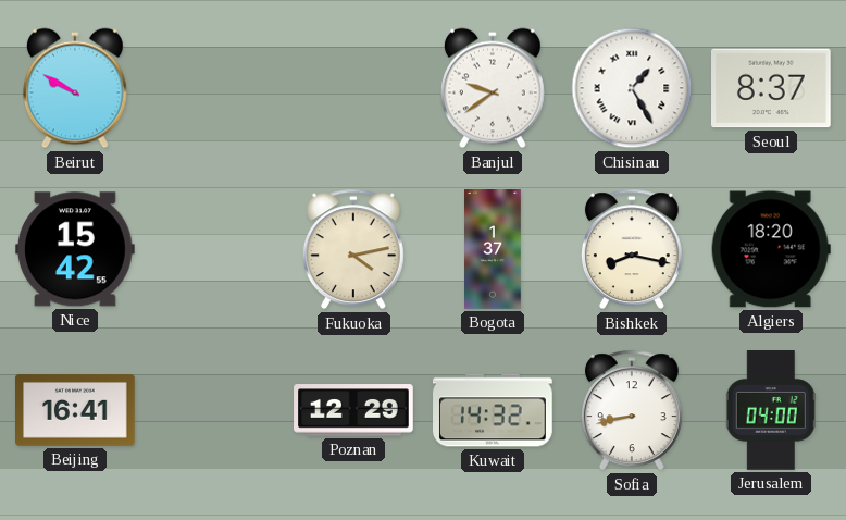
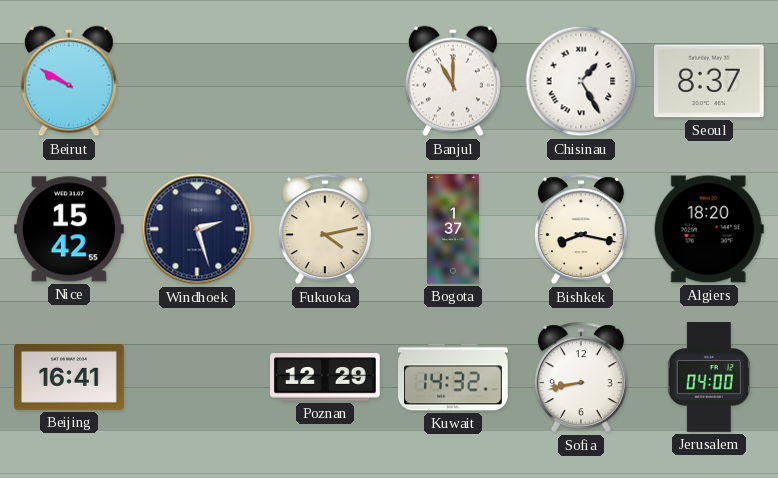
Banjul: 9:39 -> 11:00
Windhoek: none -> 2:27
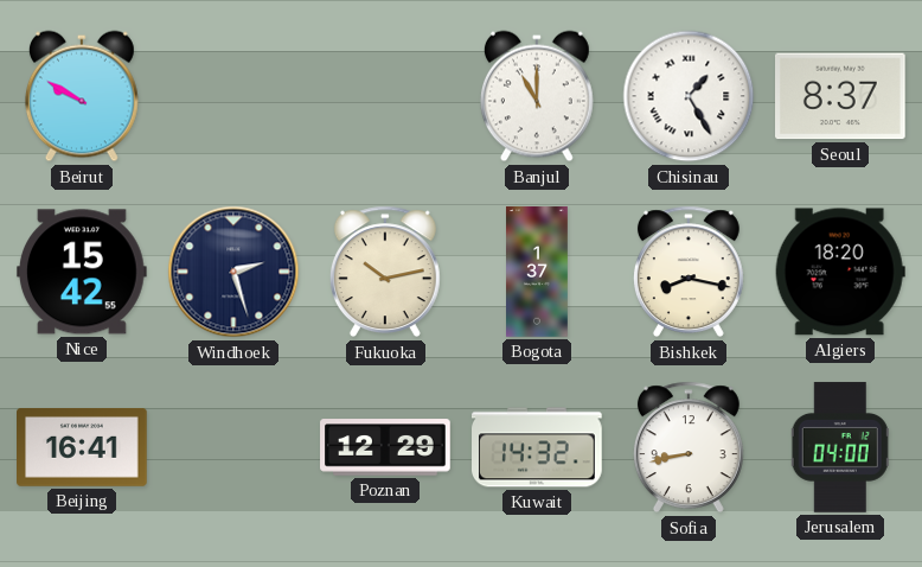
Fukuoka: 4:13 -> 10:13
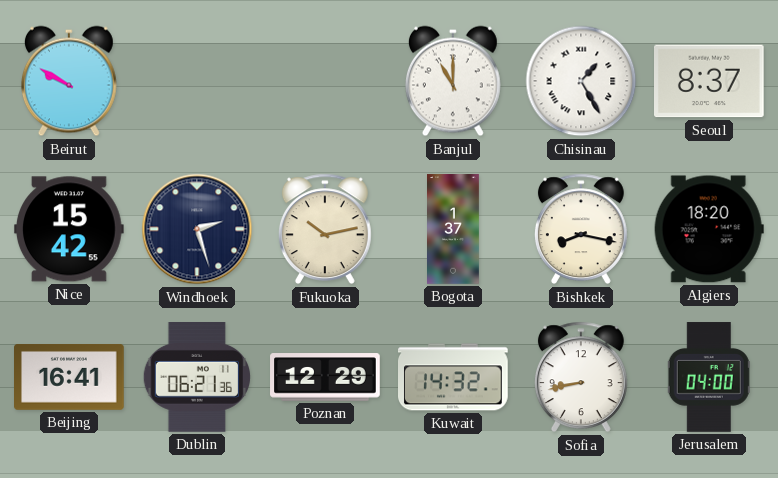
Dublin: none -> 06:21
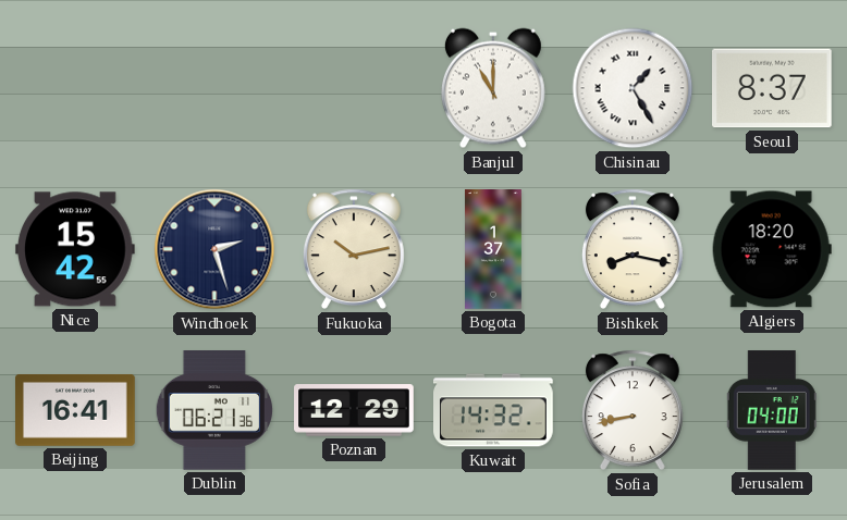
Beirut: 9:50 -> none
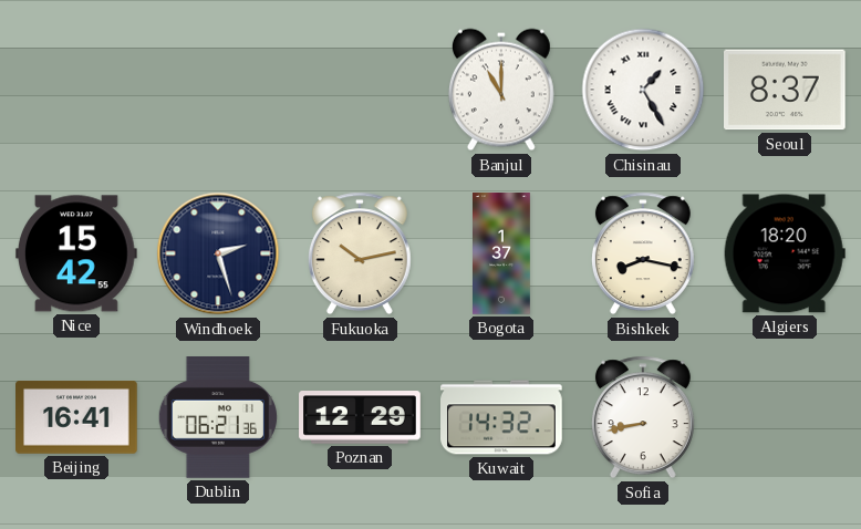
Jerusalem: 04:00 -> none
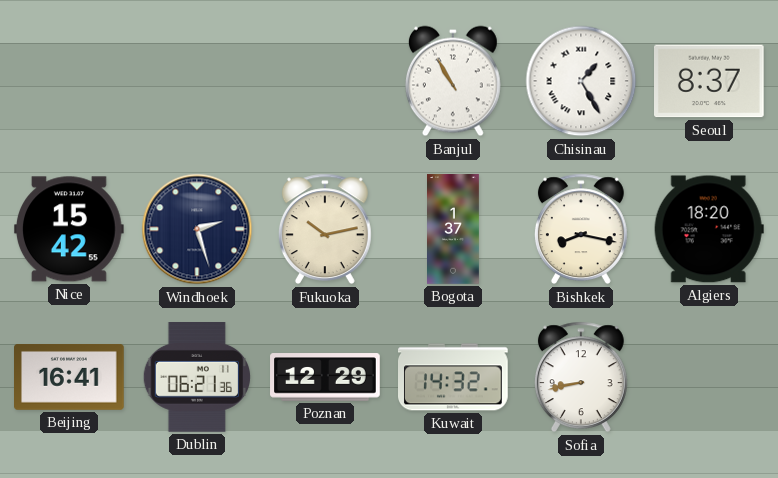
Banjul: 11:00 -> 10:55
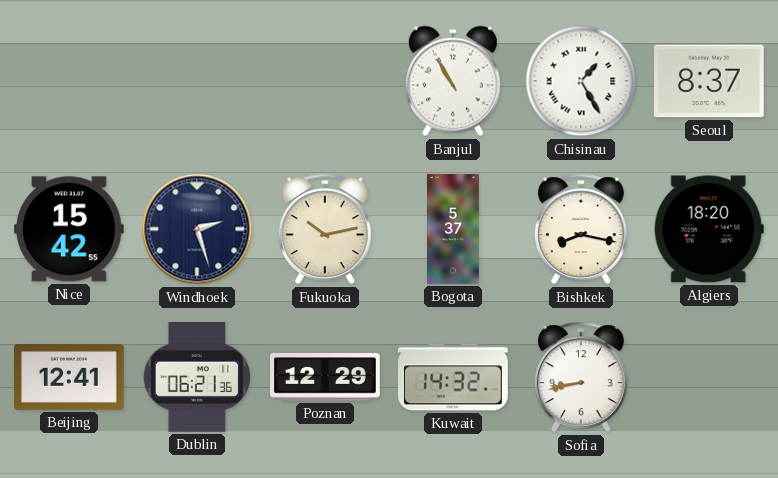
Bogota: 1:37 -> 5:37
Beijing: 16:41 -> 12:41
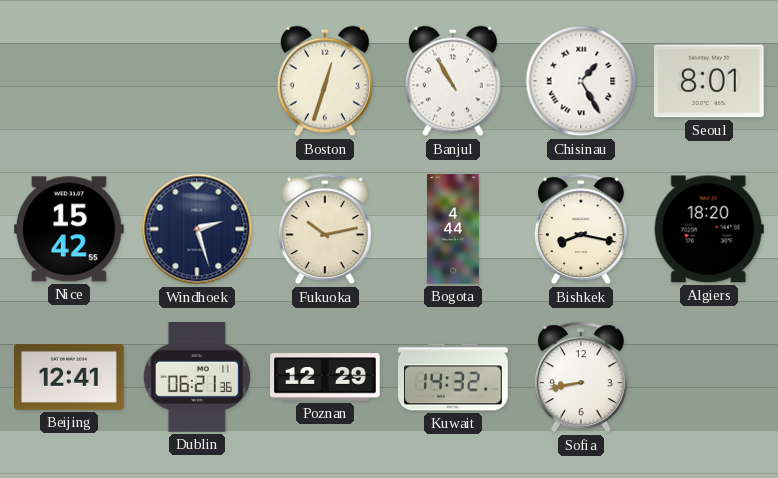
Boston: none -> 12:33
Seoul: 8:37 -> 8:01
Bogota: 5:37 -> 4:44
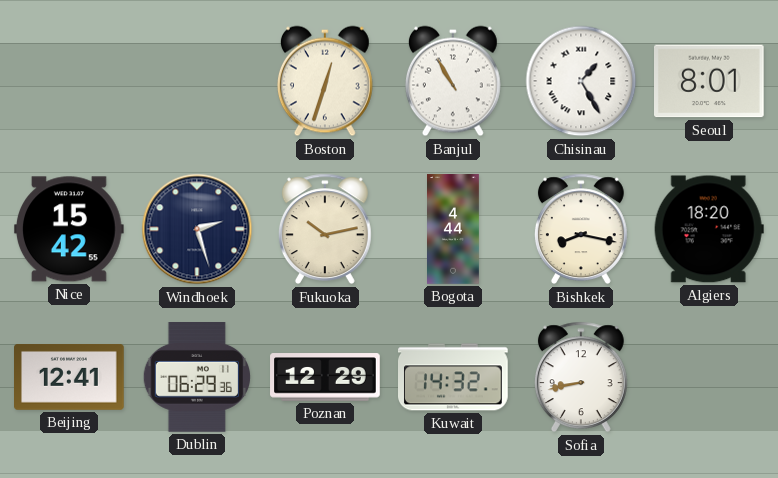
Dublin: 06:21 -> 06:29
